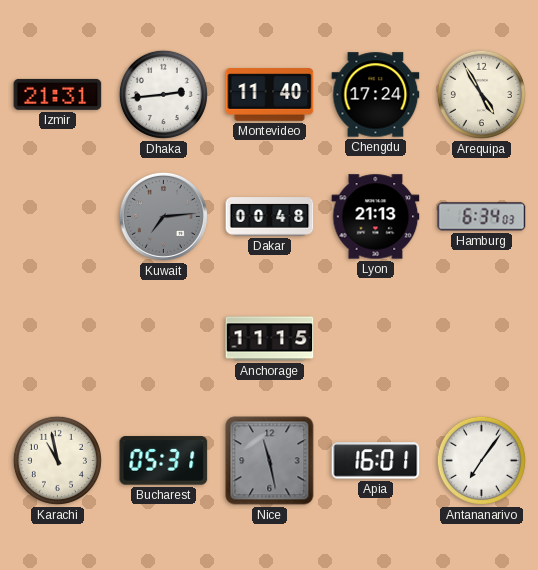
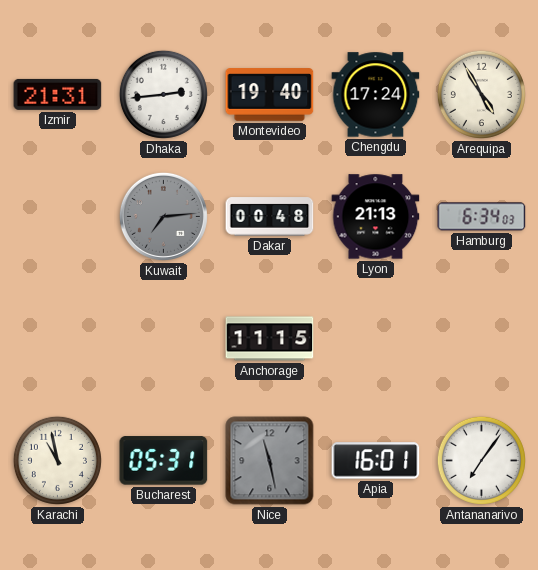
Montevideo: 11:40 -> 19:40
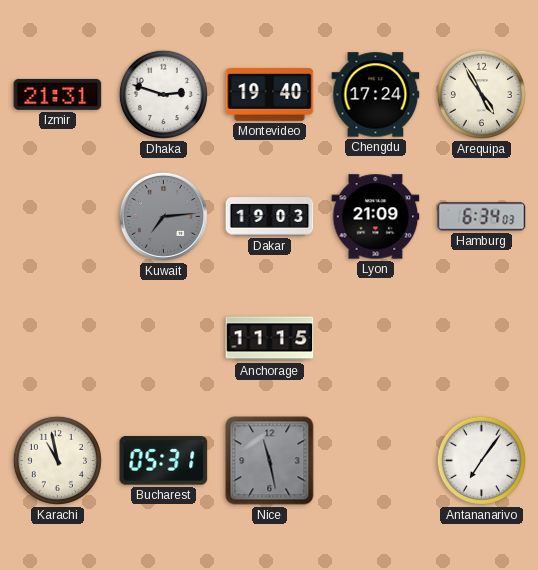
Dhaka: 2:44 -> 2:48
Dakar: 00:48 -> 19:03
Lyon: 21:13 -> 21:09
Apia: 16:01 -> none
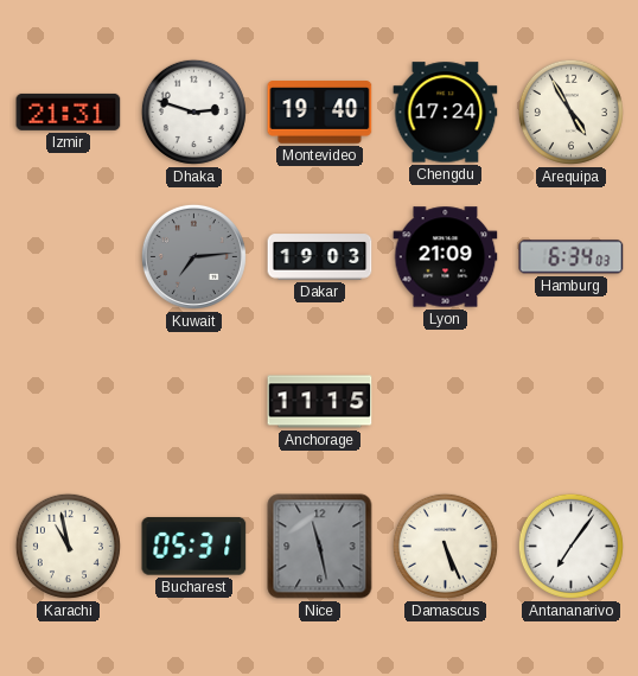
Damascus: none -> 5:26
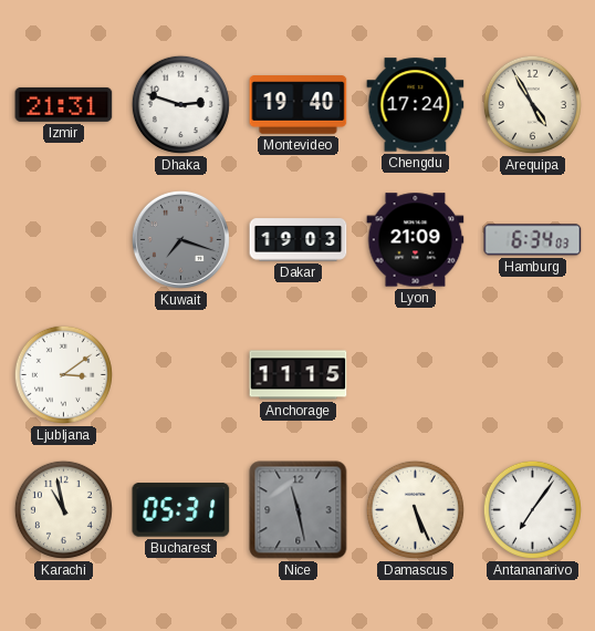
Kuwait: 7:14 -> 7:18
Ljubljana: none -> 3:09
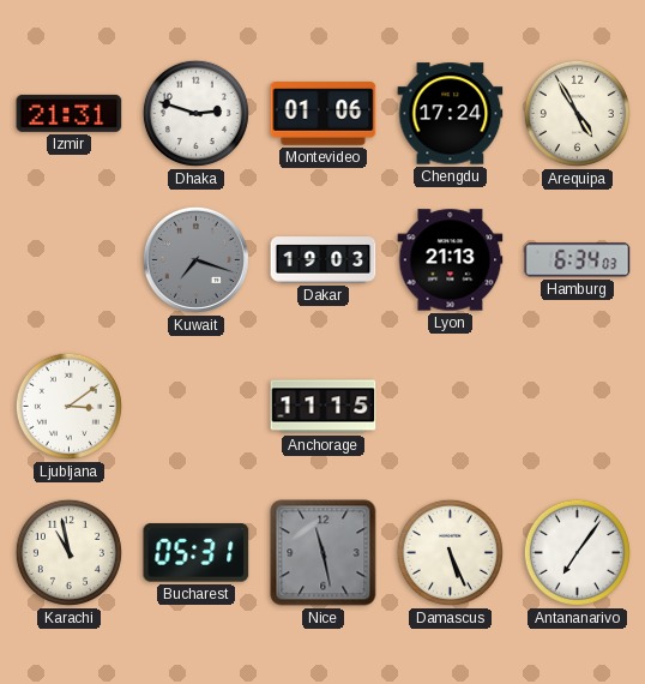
Montevideo: 19:40 -> 01:06
Lyon: 21:09 -> 21:13
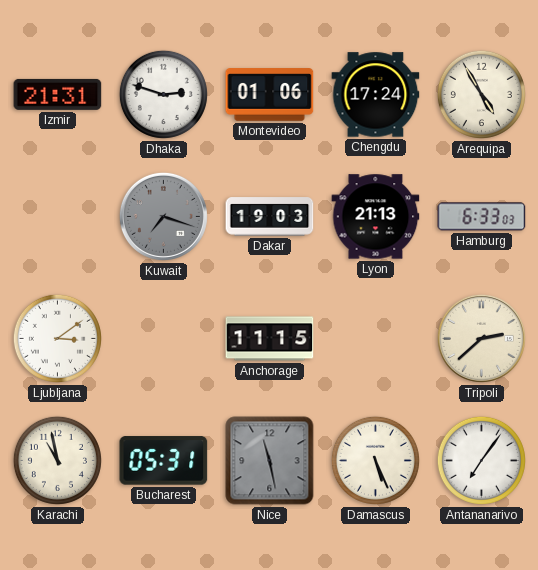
Hamburg: 6:34 -> 6:33
Tripoli: none -> 2:38
